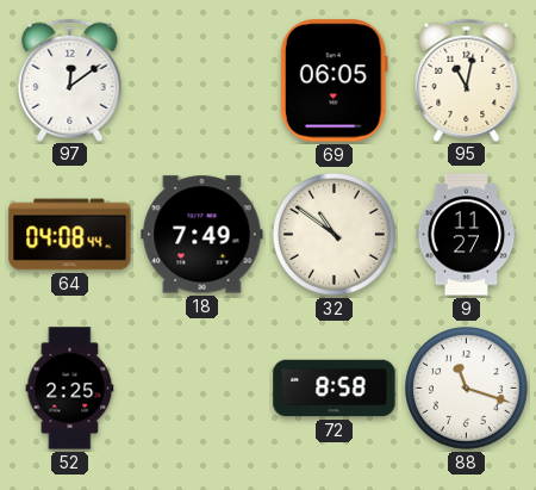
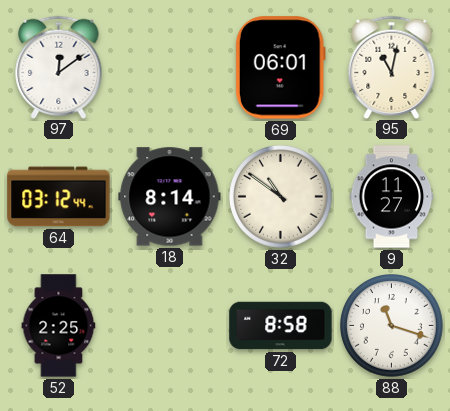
69: 06:05 -> 06:01
64: 04:08 -> 03:12
18: 7:49 -> 8:14
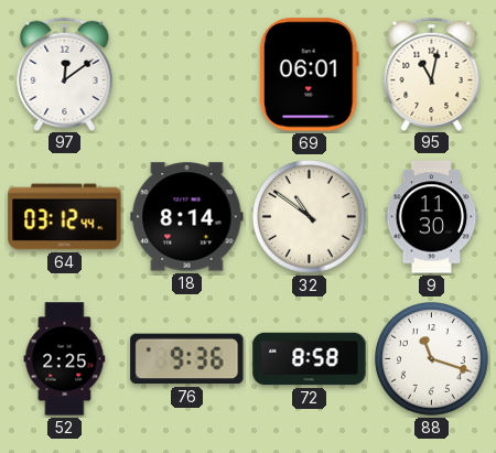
9: 11:27 -> 11:30
76: none -> 9:36
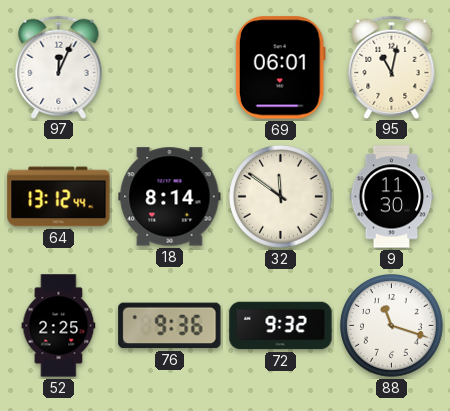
97: 12:09 -> 12:04
64: 03:12 -> 13:12
32: 10:51 -> 11:51
72: 8:58 -> 9:32
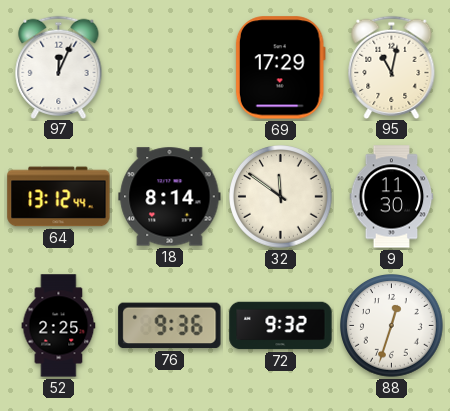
69: 06:01 -> 17:29
88: 11:18 -> 12:33
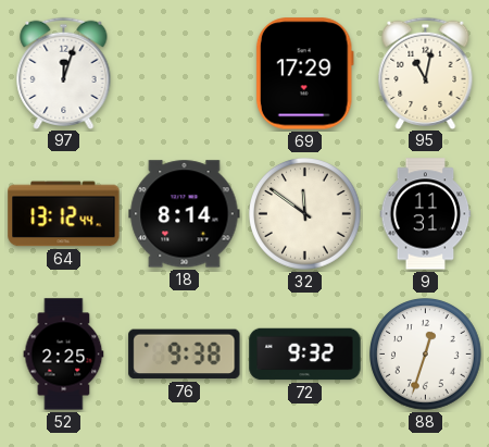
97: 12:04 -> 12:03
9: 11:30 -> 11:31
76: 9:36 -> 9:38
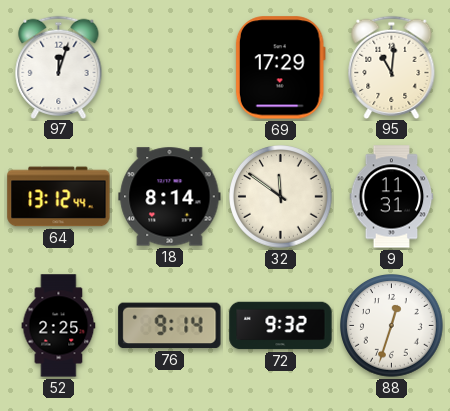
95: 11:02 -> 11:01
76: 9:38 -> 9:14
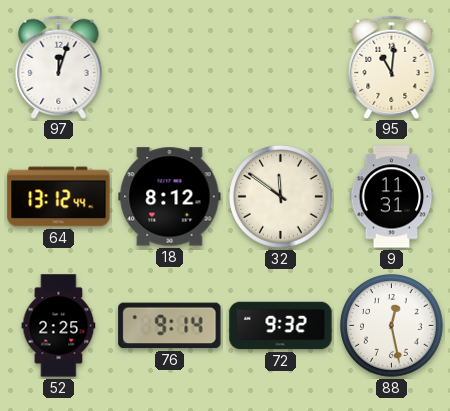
69: 17:29 -> none
18: 8:14 -> 8:12
88: 12:33 -> 12:28
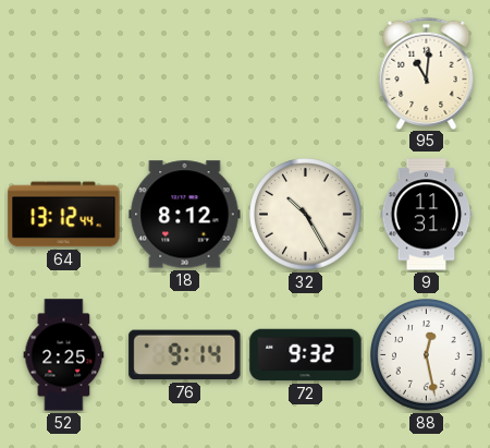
97: 12:03 -> none
32: 11:51 -> 10:25
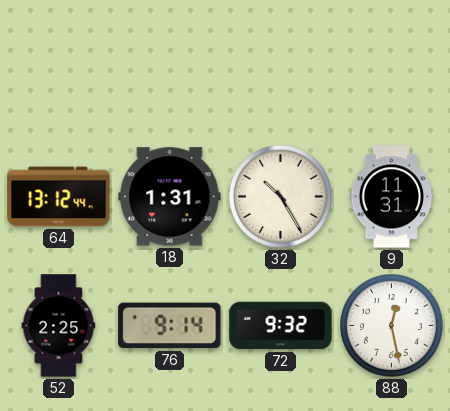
95: 11:01 -> none
18: 8:12 -> 1:31
